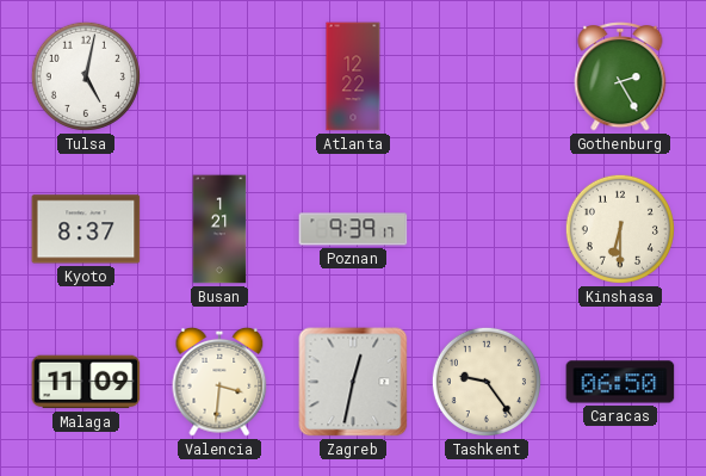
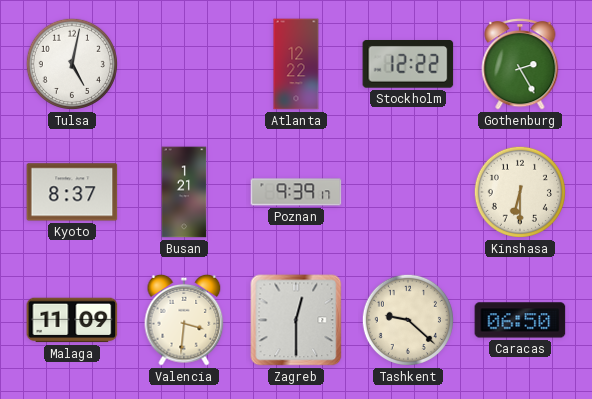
Stockholm: none -> 12:22
Zagreb: 12:32 -> 12:30
Tashkent: 9:24 -> 9:22
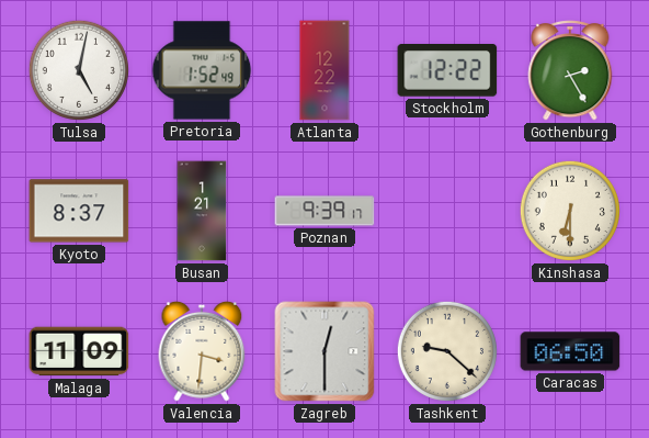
Pretoria: none -> 1:52
